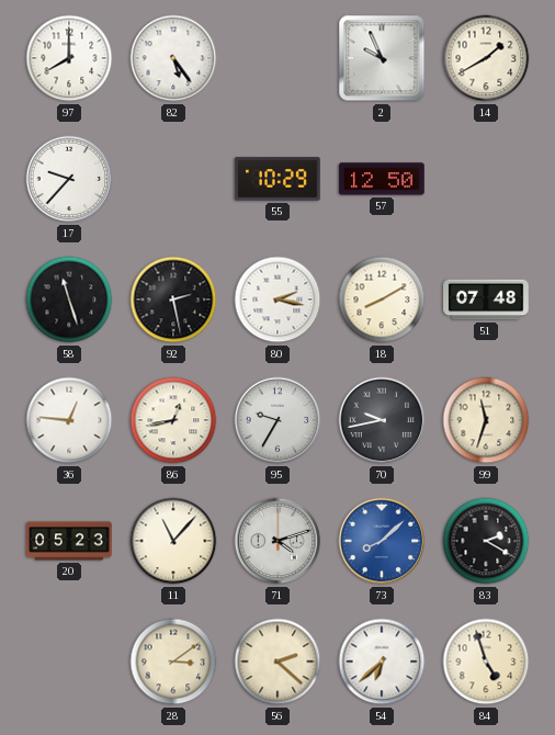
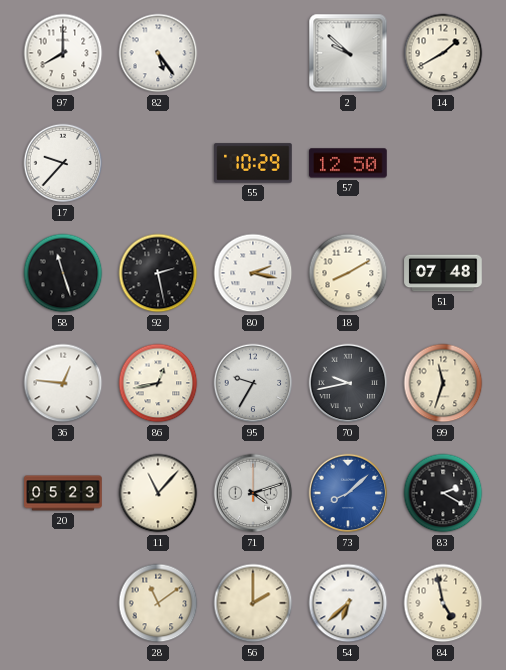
2: 9:56 -> 9:52
28: 3:09 -> 11:09
56: 2:22 -> 2:00
84: 4:57 -> 4:58
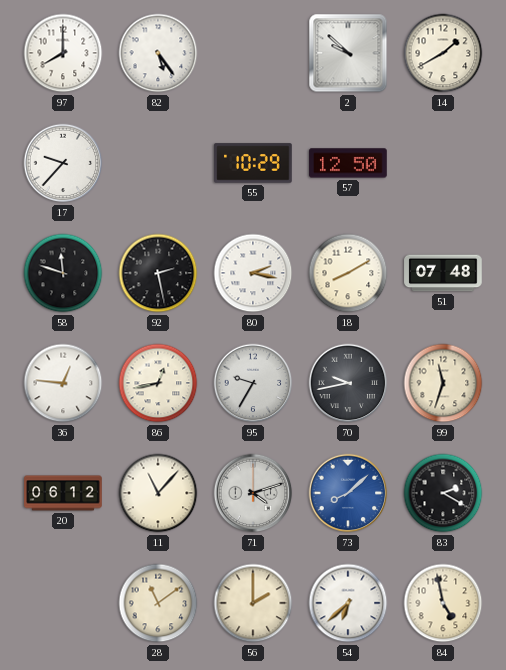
58: 11:27 -> 11:48
20: 05:23 -> 06:12
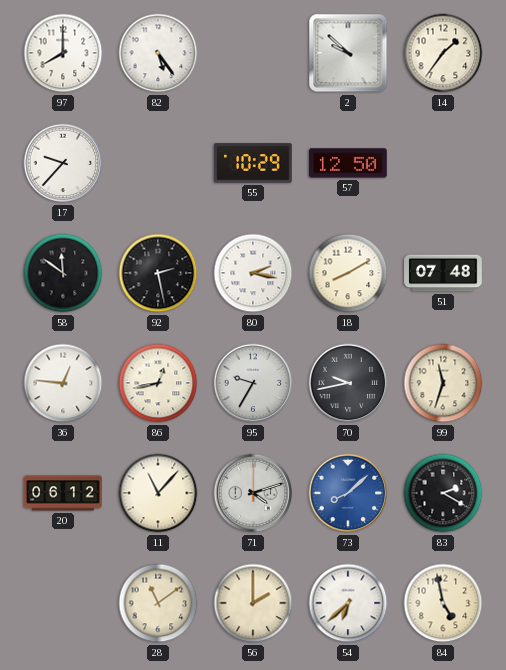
14: 1:40 -> 1:36
58: 11:48 -> 11:51
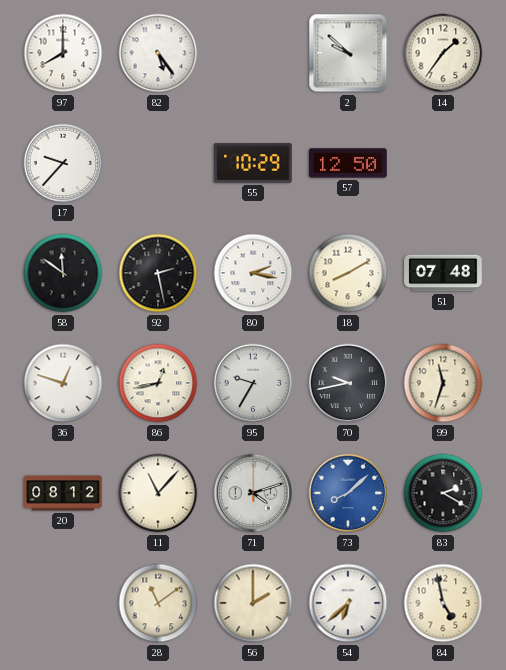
36: 12:46 -> 12:48
20: 06:12 -> 08:12
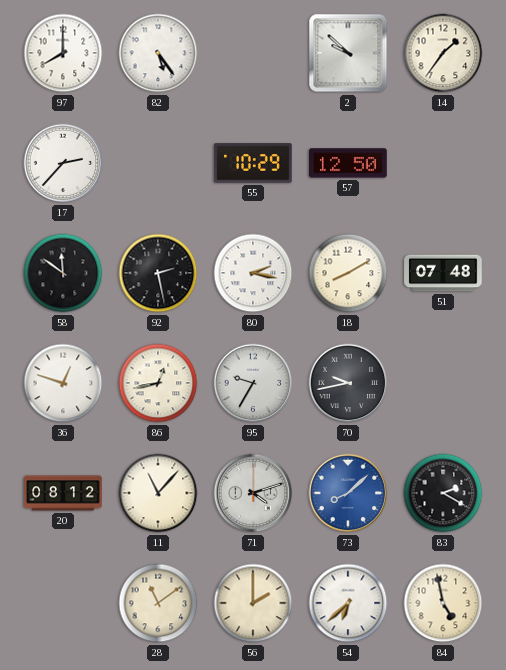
17: 9:37 -> 2:37
99: 11:33 -> none
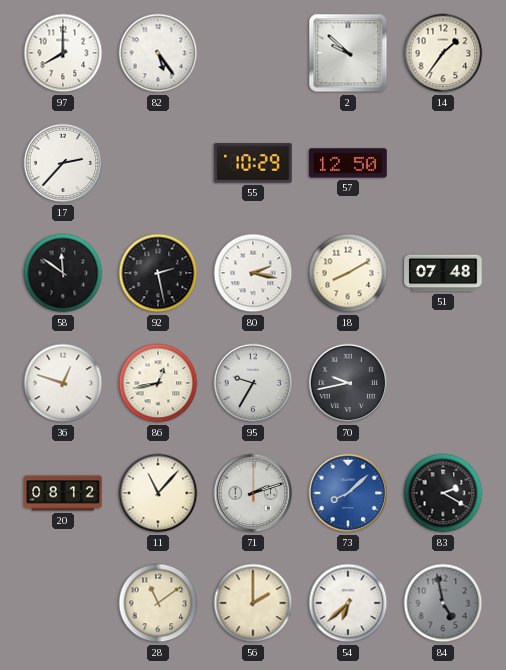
71: 4:12 -> 2:12
84 dial: cream -> grey
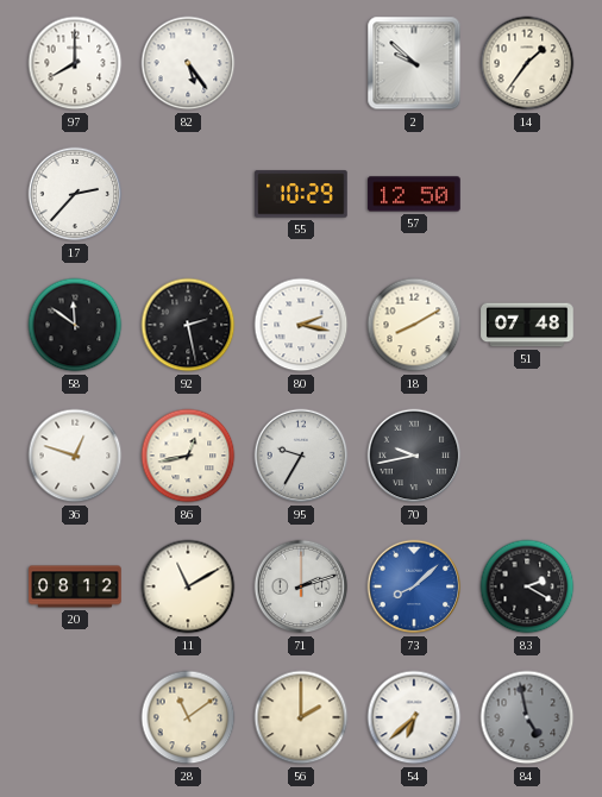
11: 11:07 -> 11:10
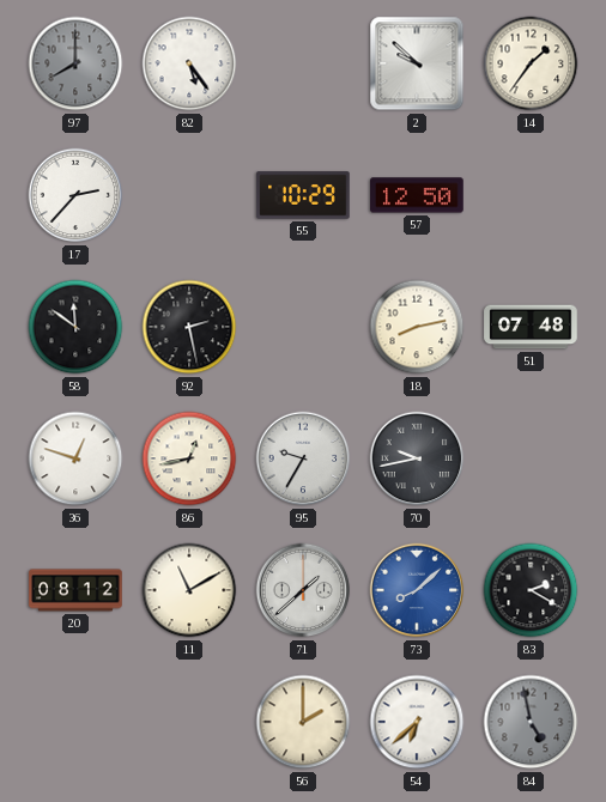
97 dial: white -> grey
80: 2:17 -> none
18: 8:10 -> 8:13
71: 2:12 -> 1:38
28: 11:09 -> none
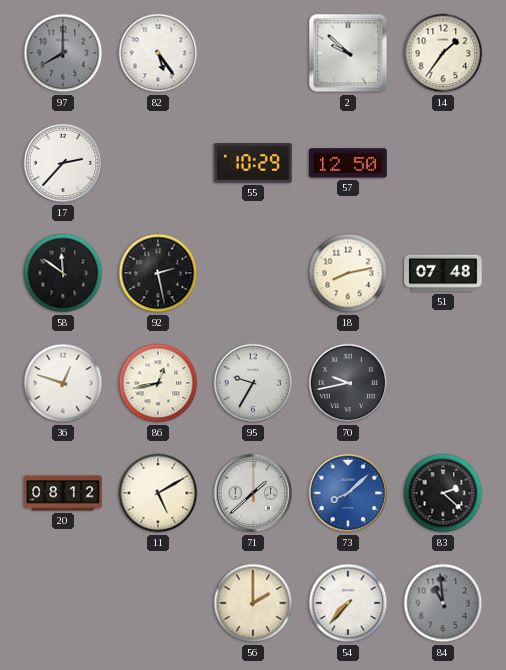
11: 11:10 -> 5:10
83: 2:20 -> 2:22
54: 6:38 -> 7:37
84: 4:58 -> 10:59
